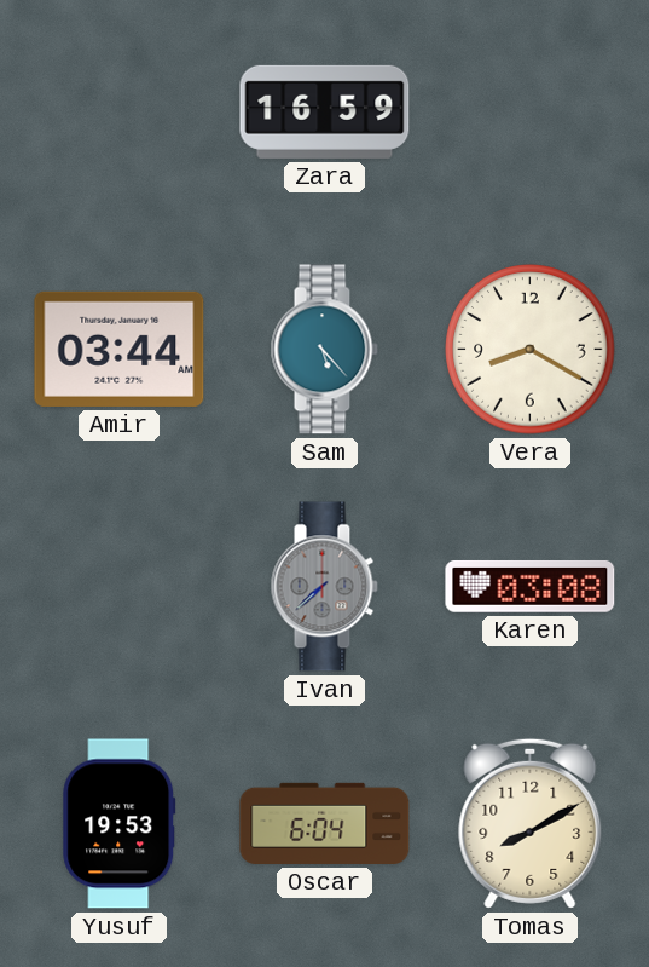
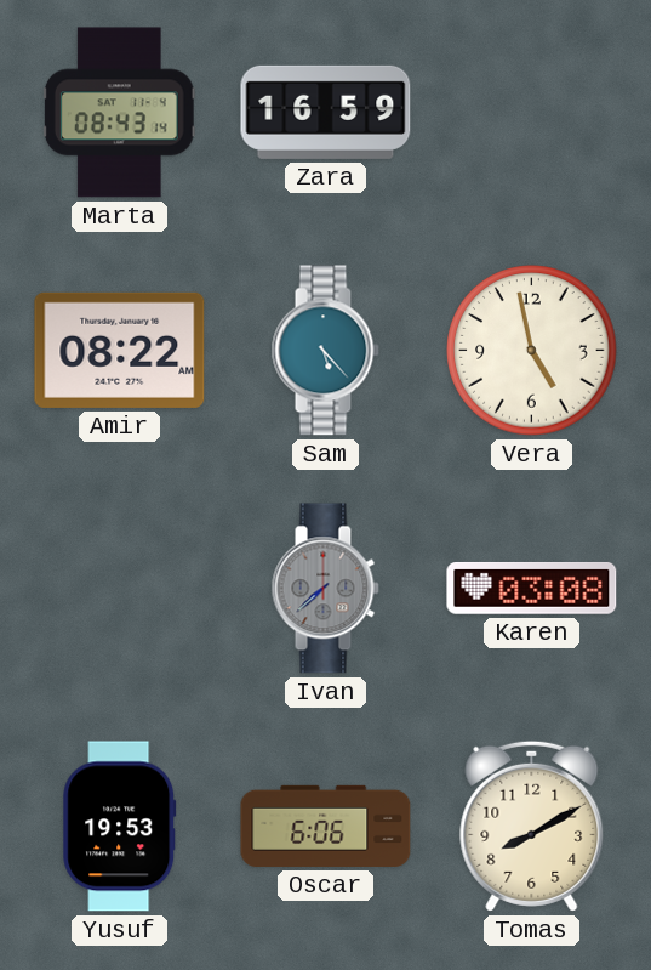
Marta: none -> 08:43
Amir: 03:44 -> 08:22
Vera: 8:20 -> 4:58
Oscar: 6:04 -> 6:06
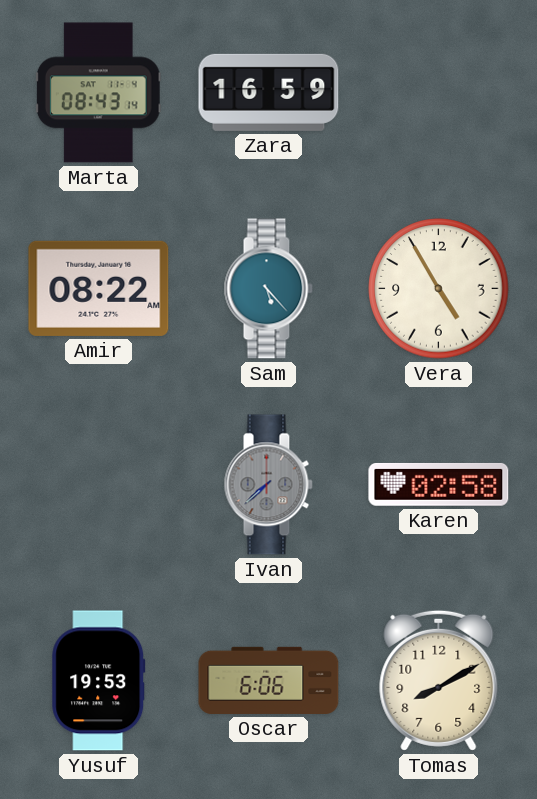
Vera: 4:58 -> 4:55
Karen: 03:08 -> 02:58
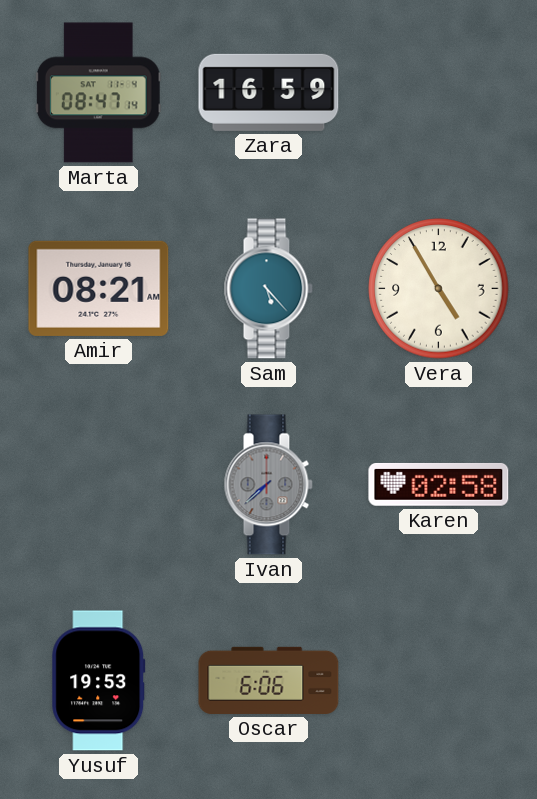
Marta: 08:43 -> 08:47
Amir: 08:22 -> 08:21
Tomas: 8:10 -> none
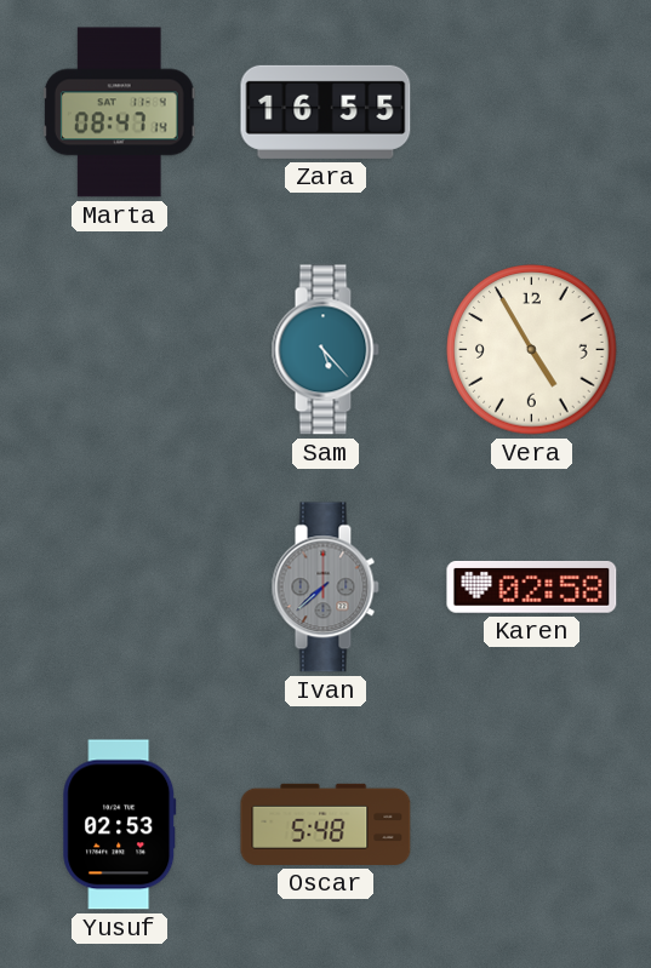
Zara: 16:59 -> 16:55
Amir: 08:21 -> none
Yusuf: 19:53 -> 02:53
Oscar: 6:06 -> 5:48
